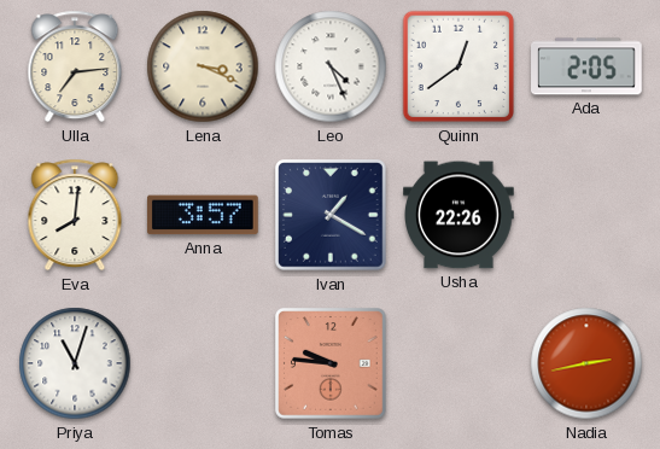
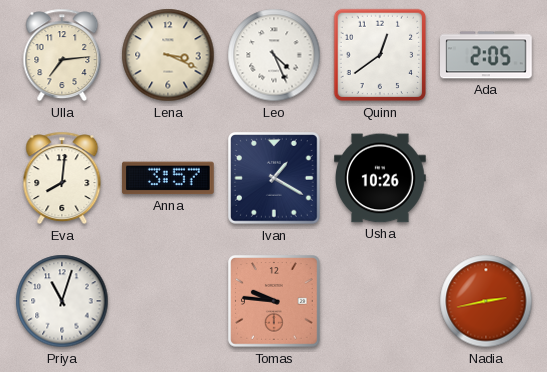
Usha: 22:26 -> 10:26
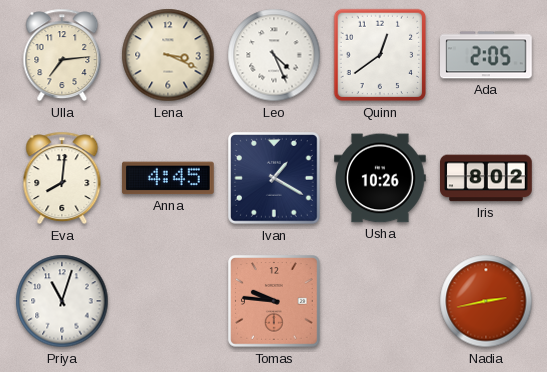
Anna: 3:57 -> 4:45
Iris: none -> 8:02
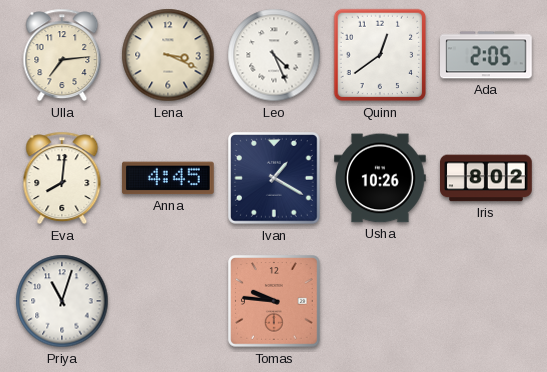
Nadia: 2:43 -> none
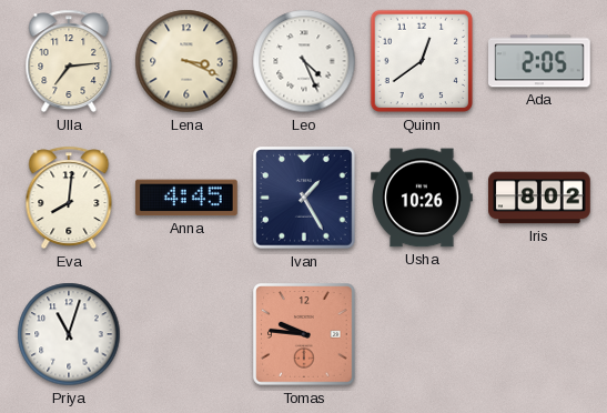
Ivan: 1:20 -> 1:25
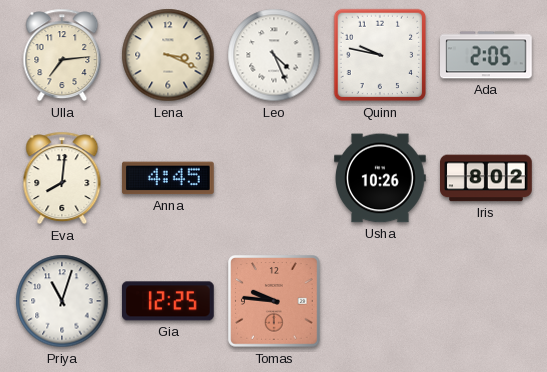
Quinn: 12:39 -> 9:47
Ivan: 1:25 -> none
Gia: none -> 12:25
